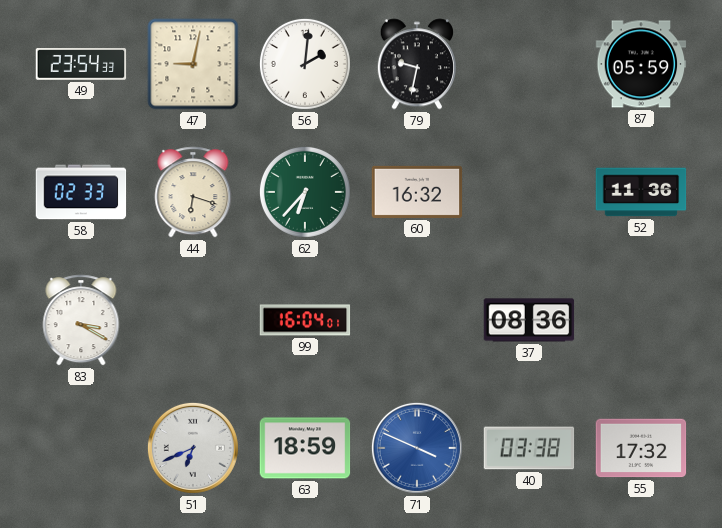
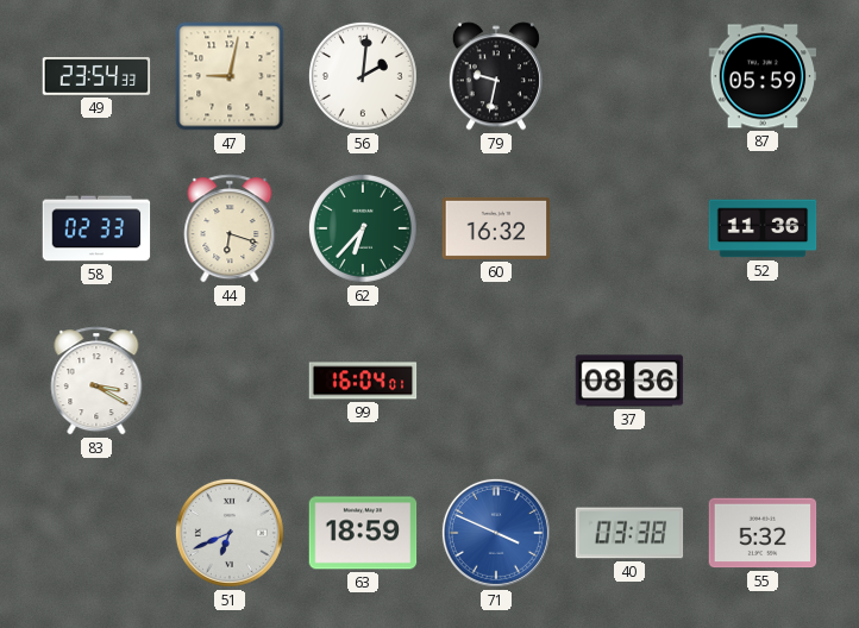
55: 17:32 -> 5:32
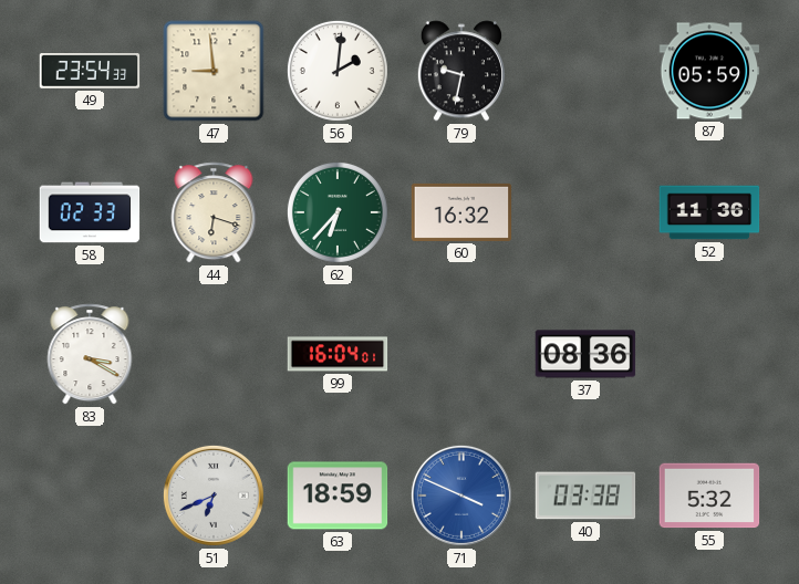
47: 9:02 -> 8:59
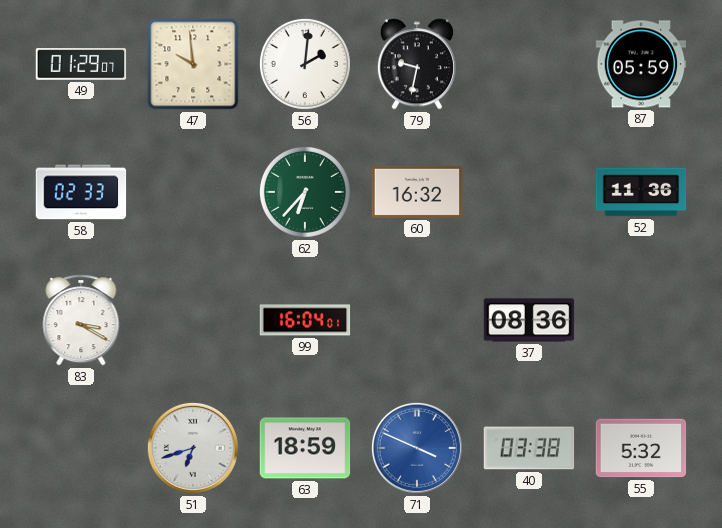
49: 23:54 -> 01:29
47: 8:59 -> 9:59
44: 6:18 -> none
51: 6:41 -> 6:42
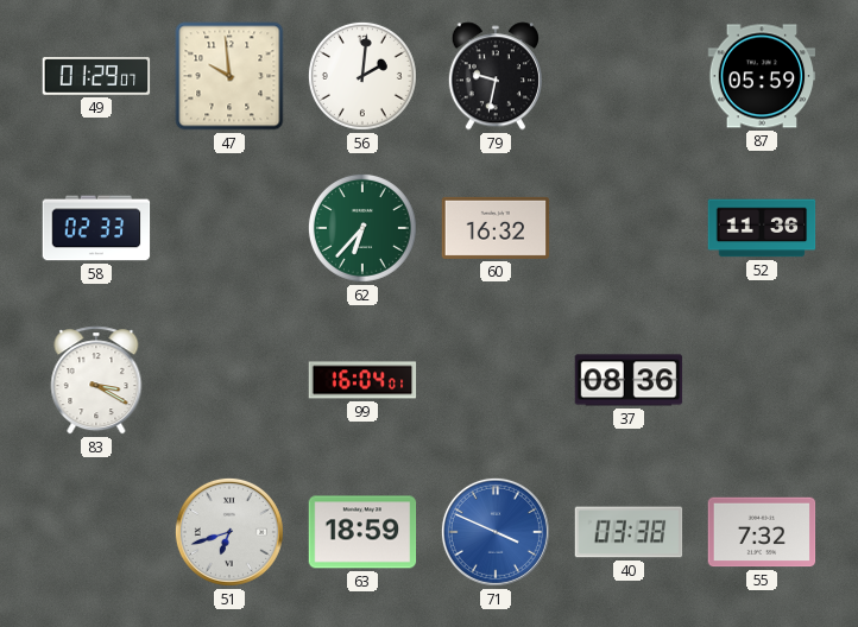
55: 5:32 -> 7:32
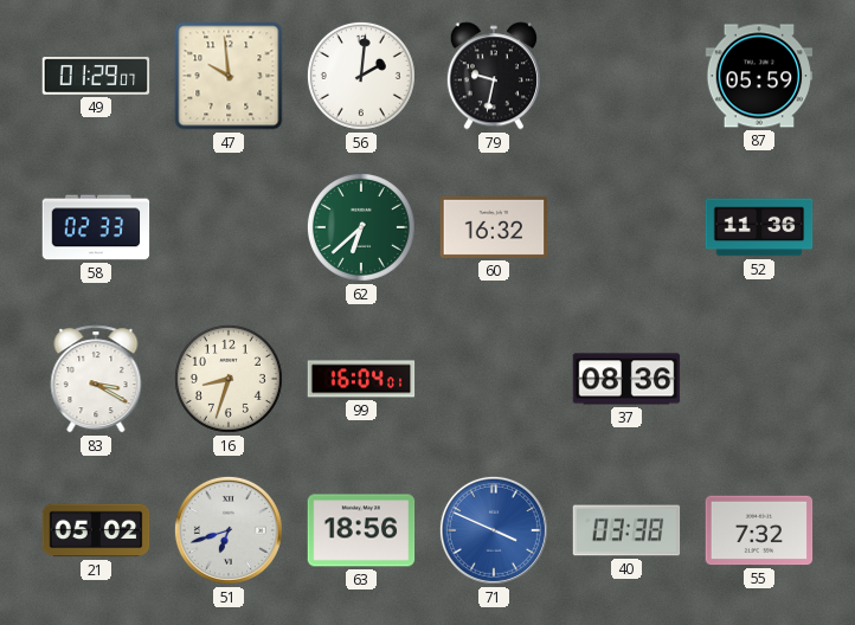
62: 6:37 -> 6:38
16: none -> 8:33
21: none -> 05:02
63: 18:59 -> 18:56
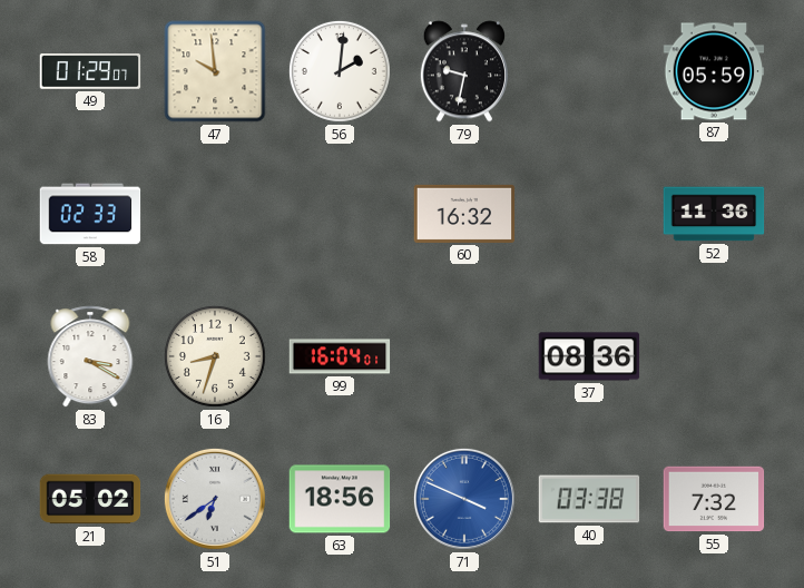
62: 6:38 -> none
51: 6:42 -> 6:39
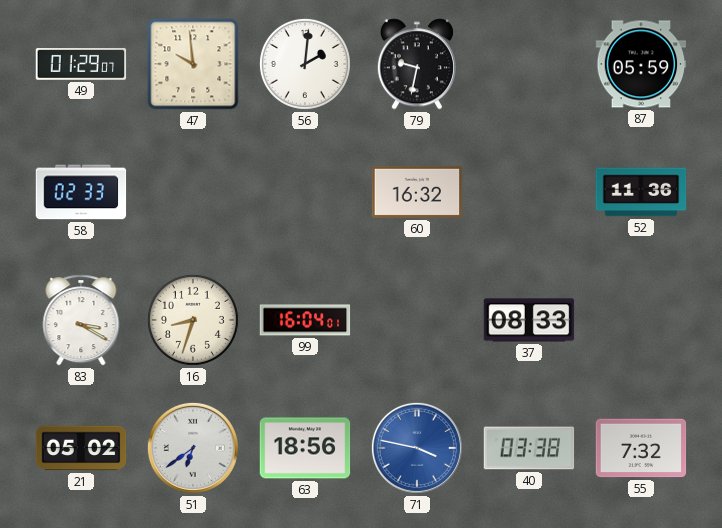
37: 08:36 -> 08:33
71: 3:49 -> 3:47
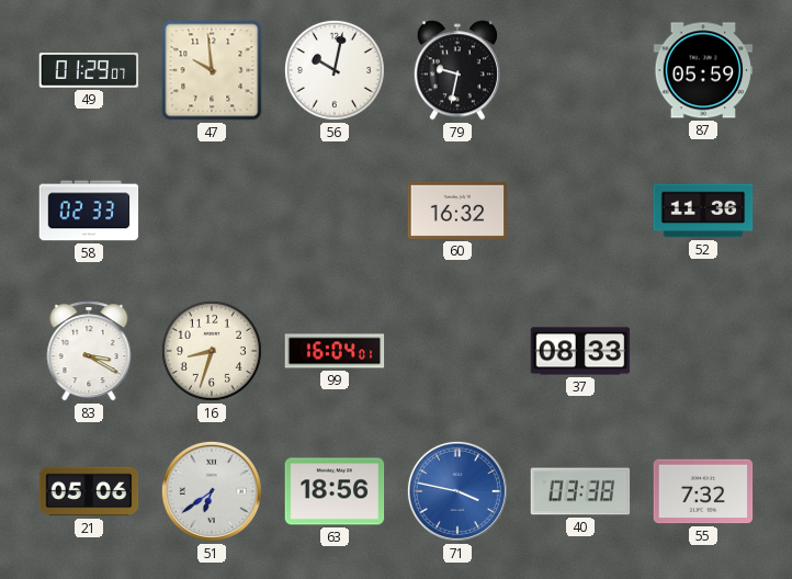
56: 2:01 -> 10:02
21: 05:02 -> 05:06
